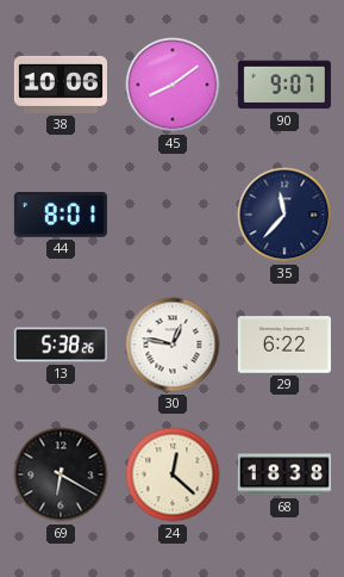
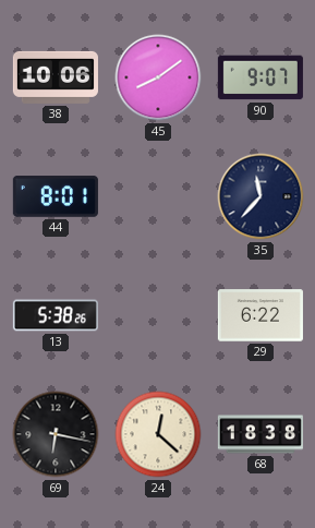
30: 12:47 -> none
69: 6:20 -> 6:17
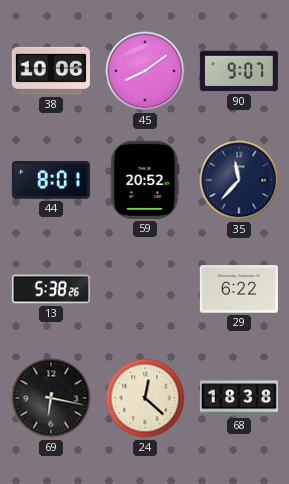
59: none -> 20:52
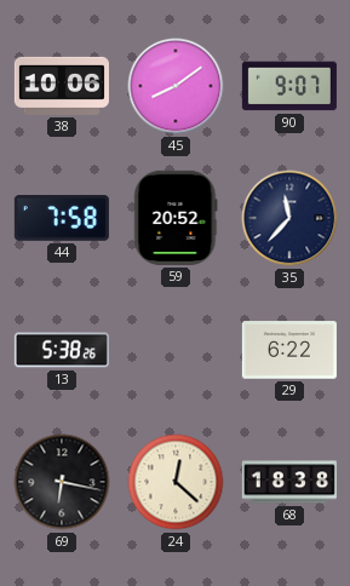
44: 8:01 -> 7:58
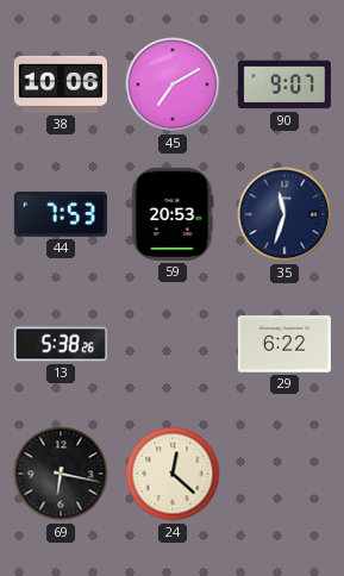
45: 8:09 -> 7:10
44: 7:58 -> 7:53
59: 20:52 -> 20:53
35: 11:37 -> 11:33
68: 18:38 -> none
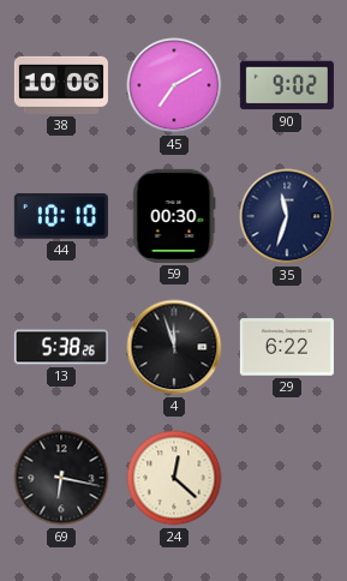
90: 9:07 -> 9:02
44: 7:53 -> 10:10
59: 20:53 -> 00:30
4: none -> 11:57
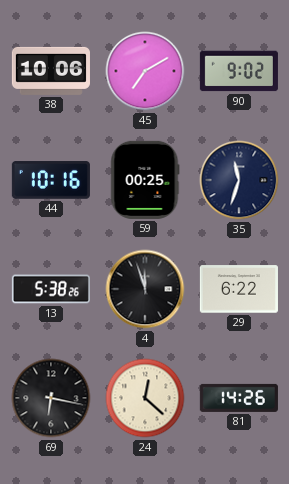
44: 10:10 -> 10:16
59: 00:30 -> 00:25
81: none -> 14:26
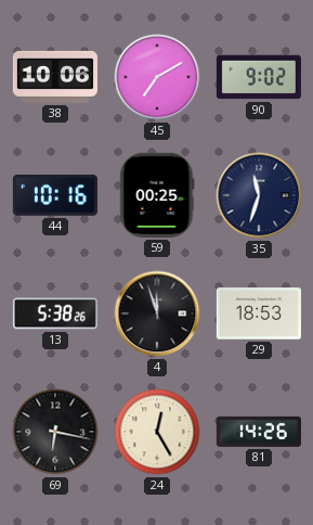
29: 6:22 -> 18:53
24: 12:22 -> 12:25
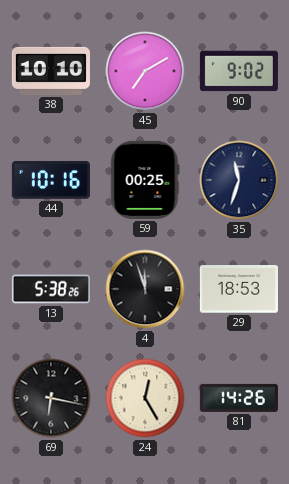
38: 10:06 -> 10:10
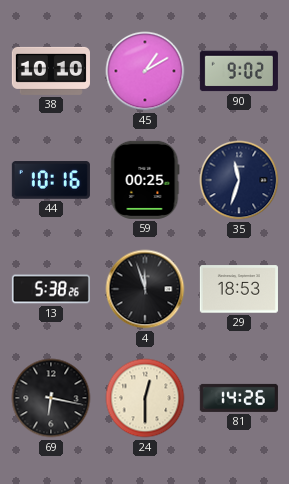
45: 7:10 -> 1:10
24: 12:25 -> 12:30
